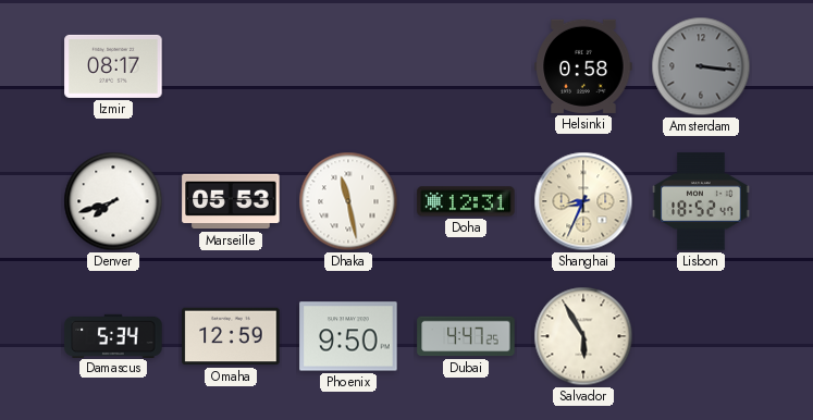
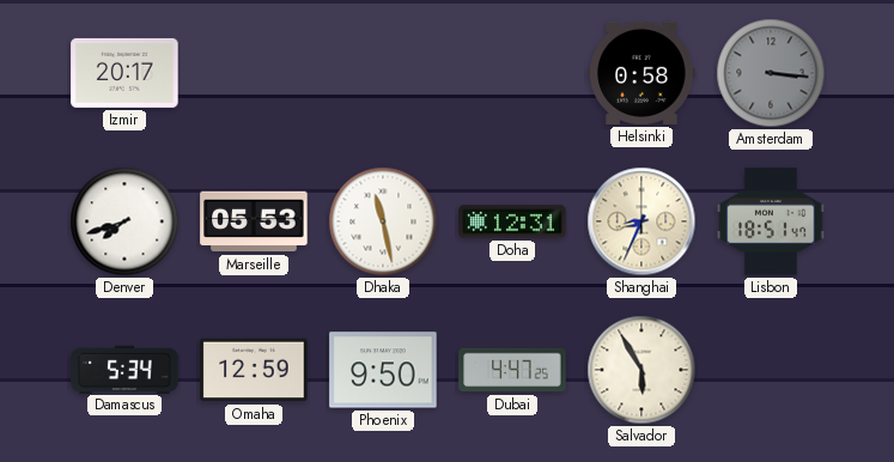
Izmir: 08:17 -> 20:17
Lisbon: 18:52 -> 18:51
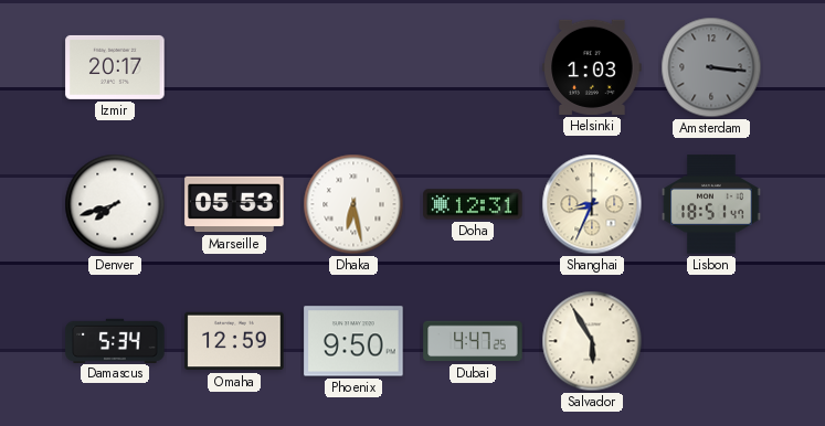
Helsinki: 0:58 -> 1:03
Dhaka: 11:28 -> 6:28
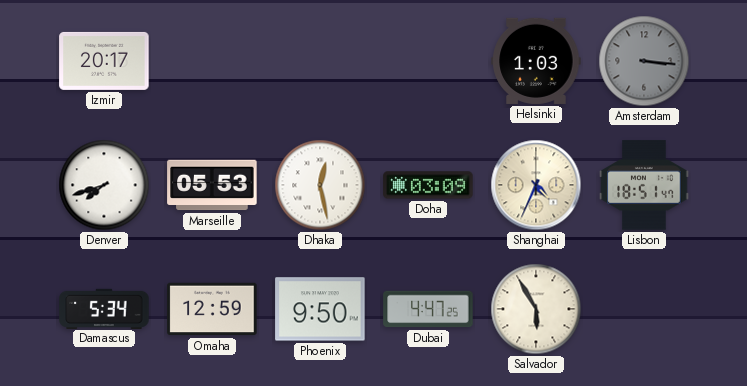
Dhaka: 6:28 -> 12:28
Doha: 12:31 -> 03:09
Shanghai: 8:34 -> 4:34
